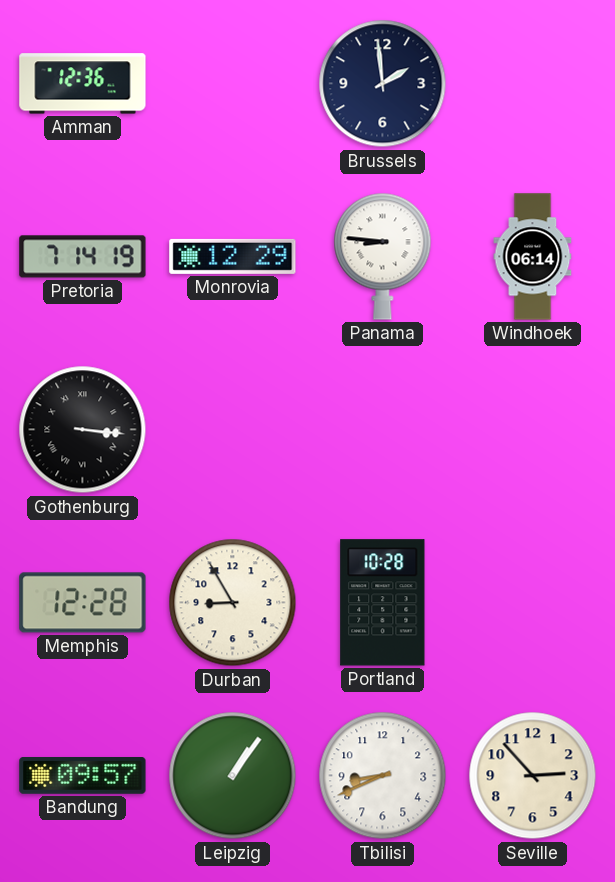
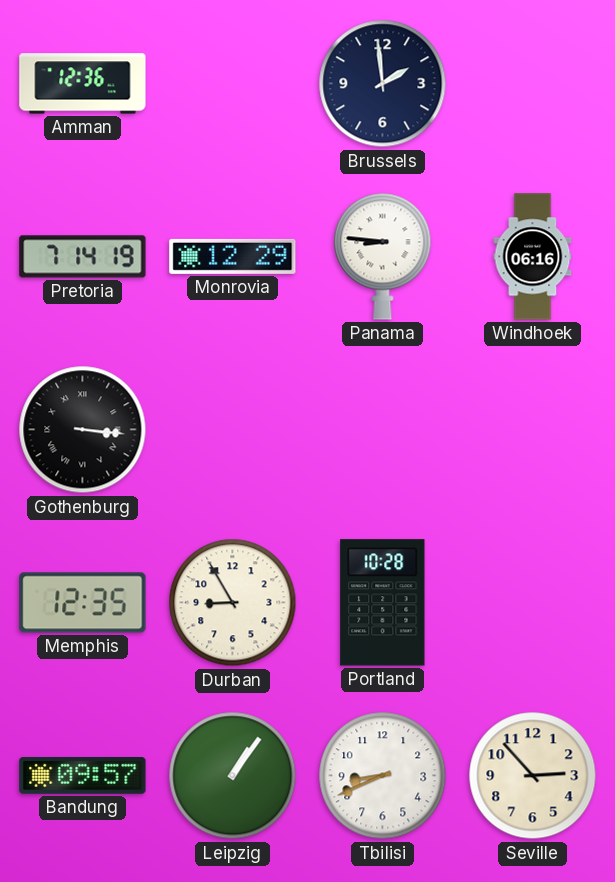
Windhoek: 06:14 -> 06:16
Memphis: 12:28 -> 12:35
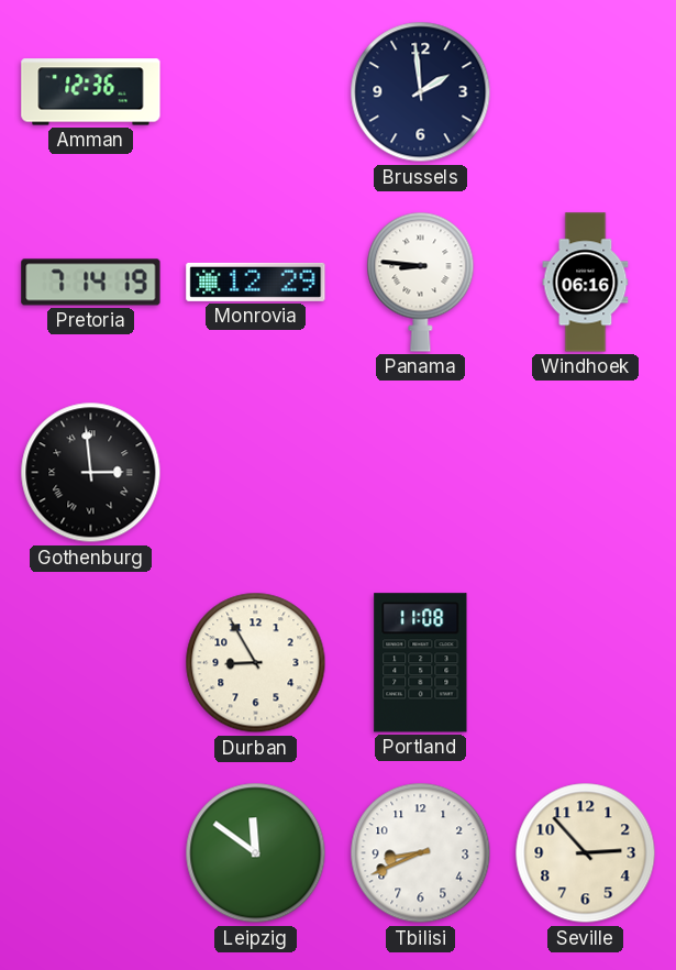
Gothenburg: 3:16 -> 2:59
Memphis: 12:35 -> none
Portland: 10:28 -> 11:08
Bandung: 09:57 -> none
Leipzig: 1:06 -> 11:51
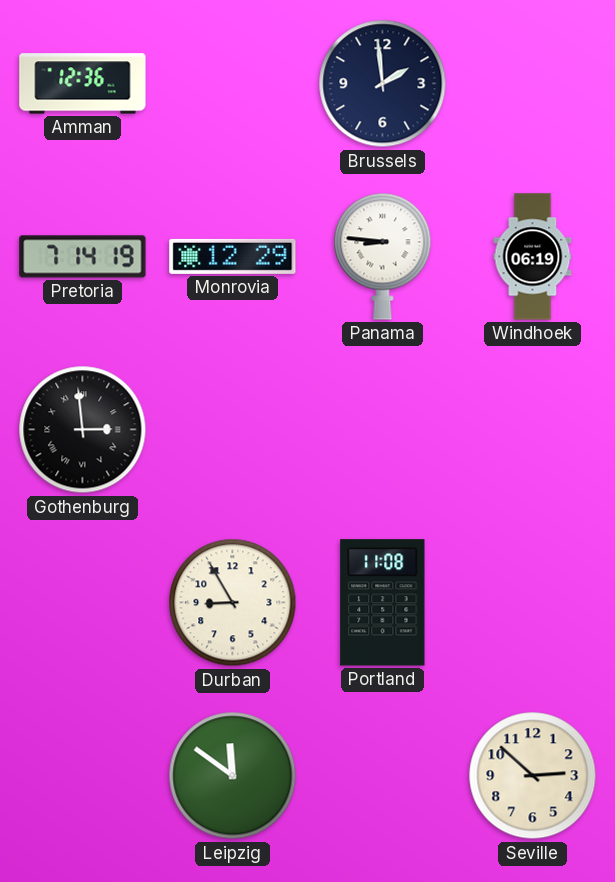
Windhoek: 06:16 -> 06:19
Tbilisi: 8:41 -> none
Seville: 2:53 -> 2:52
